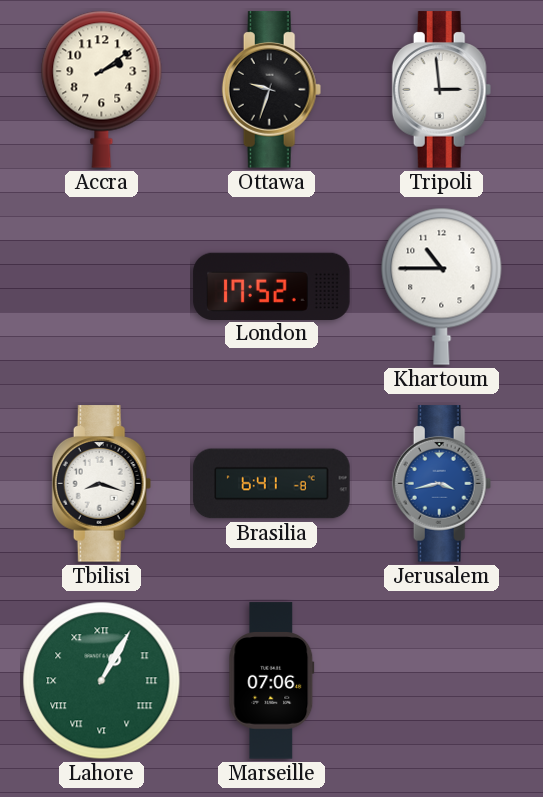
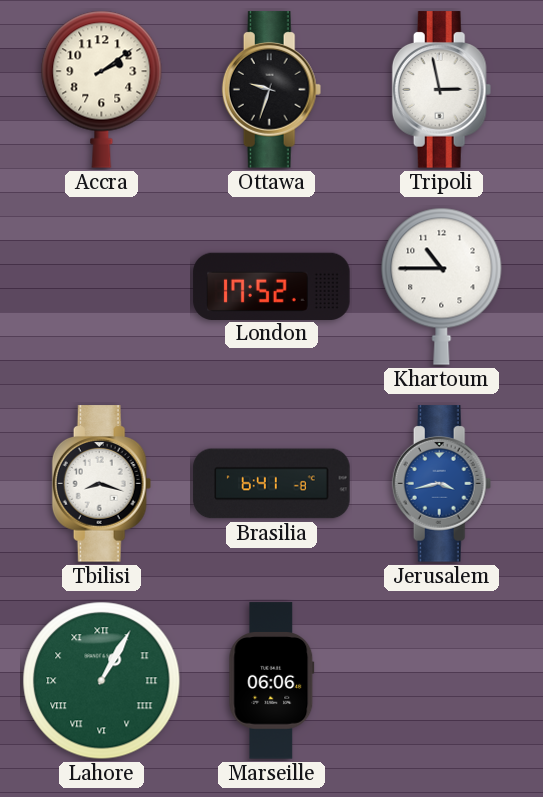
Tripoli: 2:59 -> 2:58
Marseille: 07:06 -> 06:06
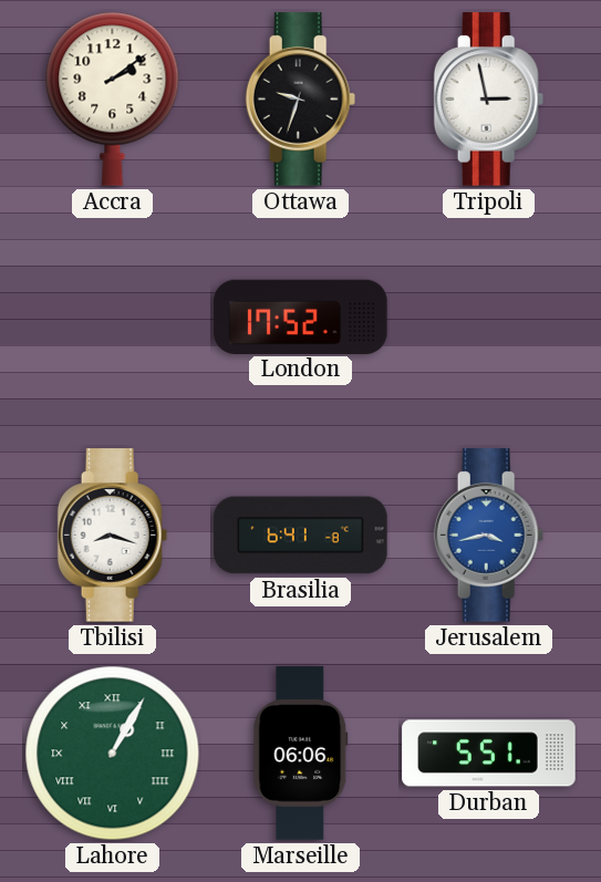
Khartoum: 10:45 -> none
Durban: none -> 5:51
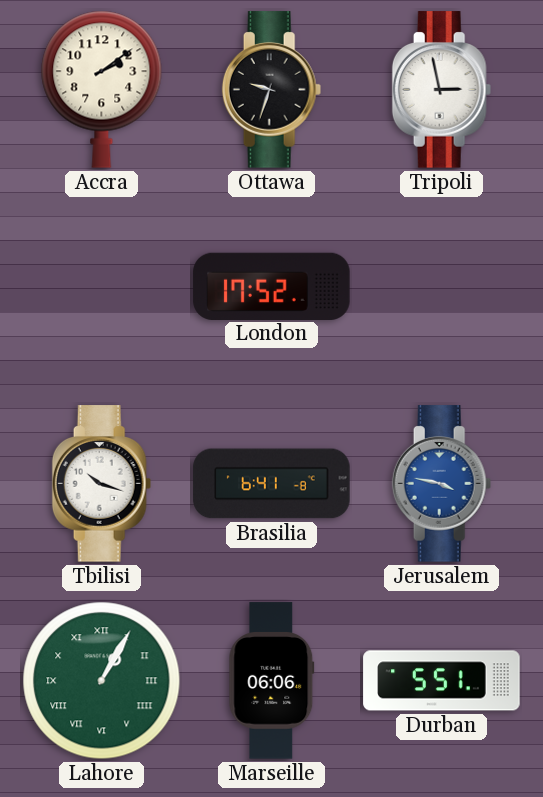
Tbilisi: 8:18 -> 10:18
Jerusalem: 3:43 -> 3:47
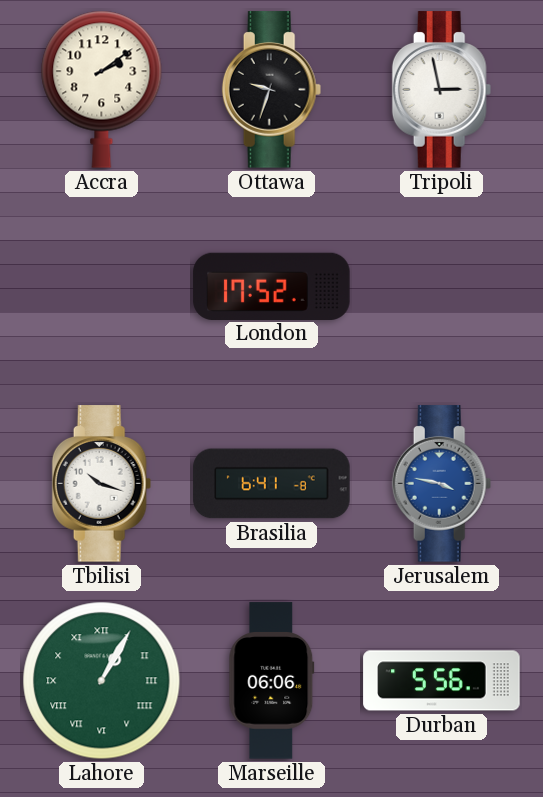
Durban: 5:51 -> 5:56
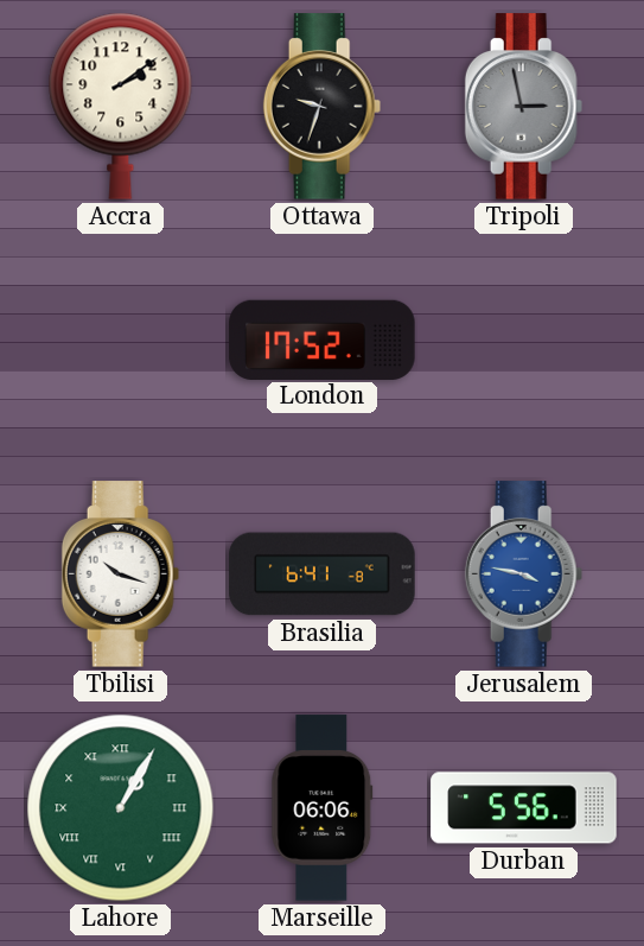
Tripoli dial: white -> grey
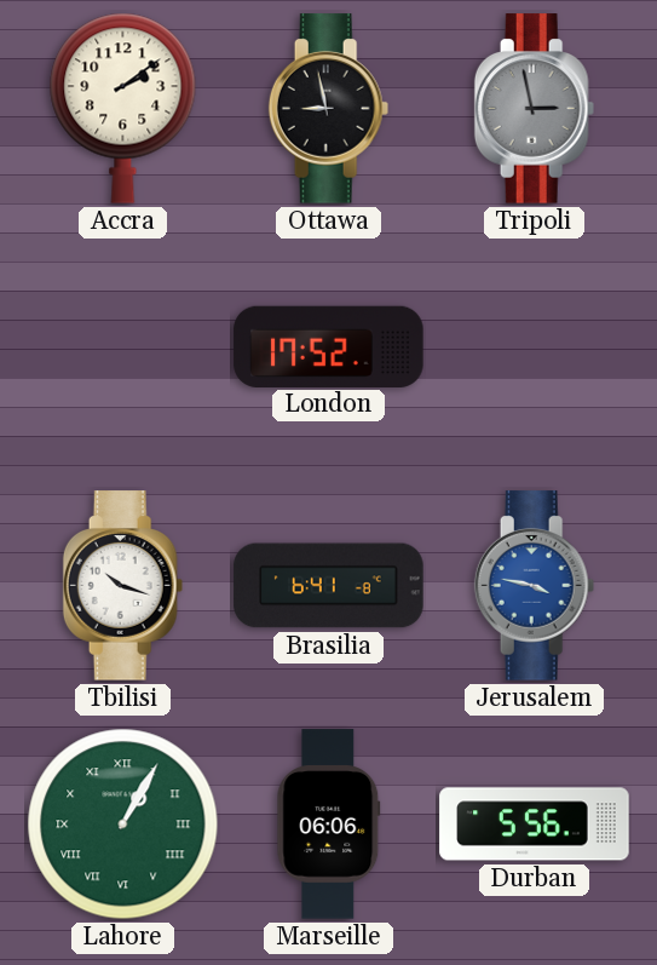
Ottawa: 9:33 -> 8:58
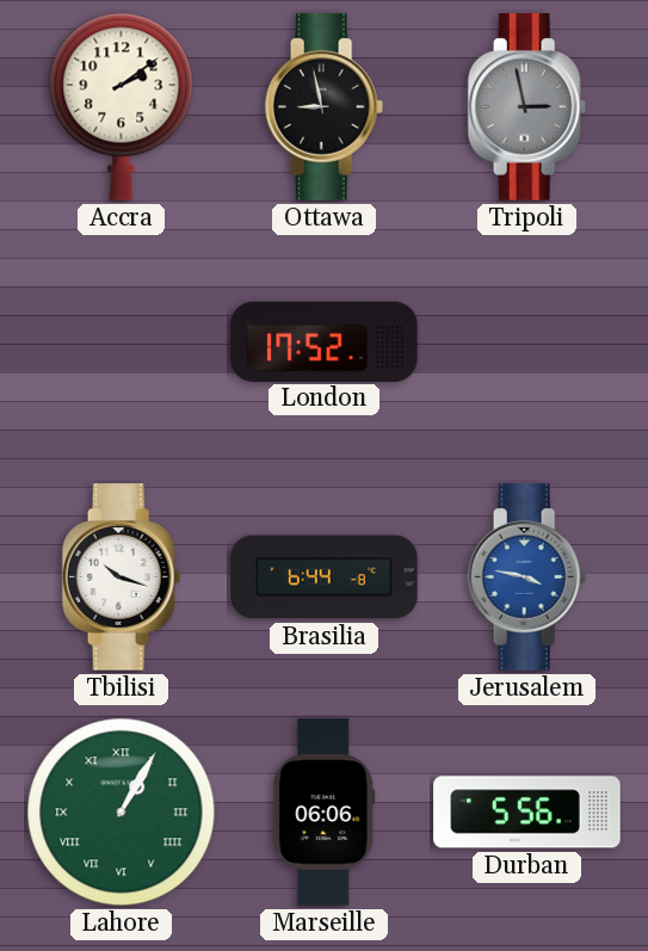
Brasilia: 6:41 -> 6:44
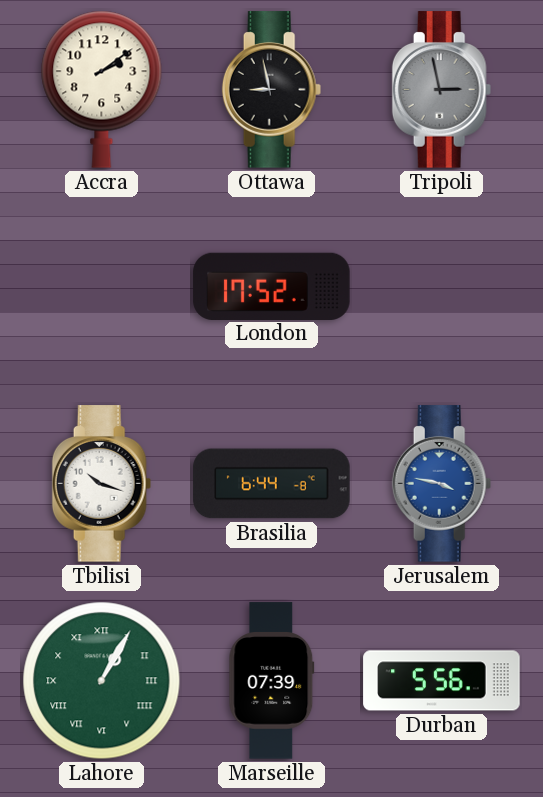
Marseille: 06:06 -> 07:39
